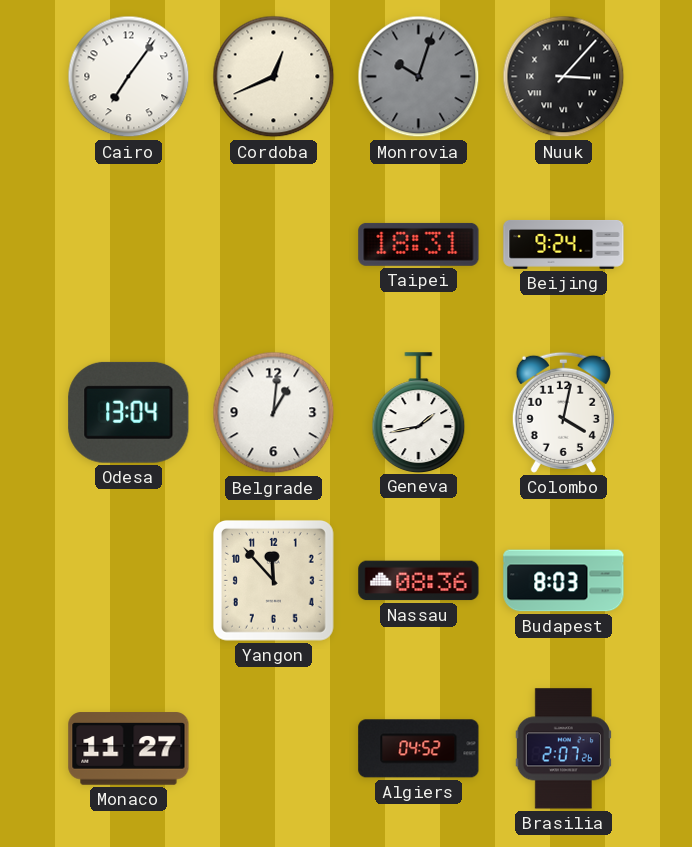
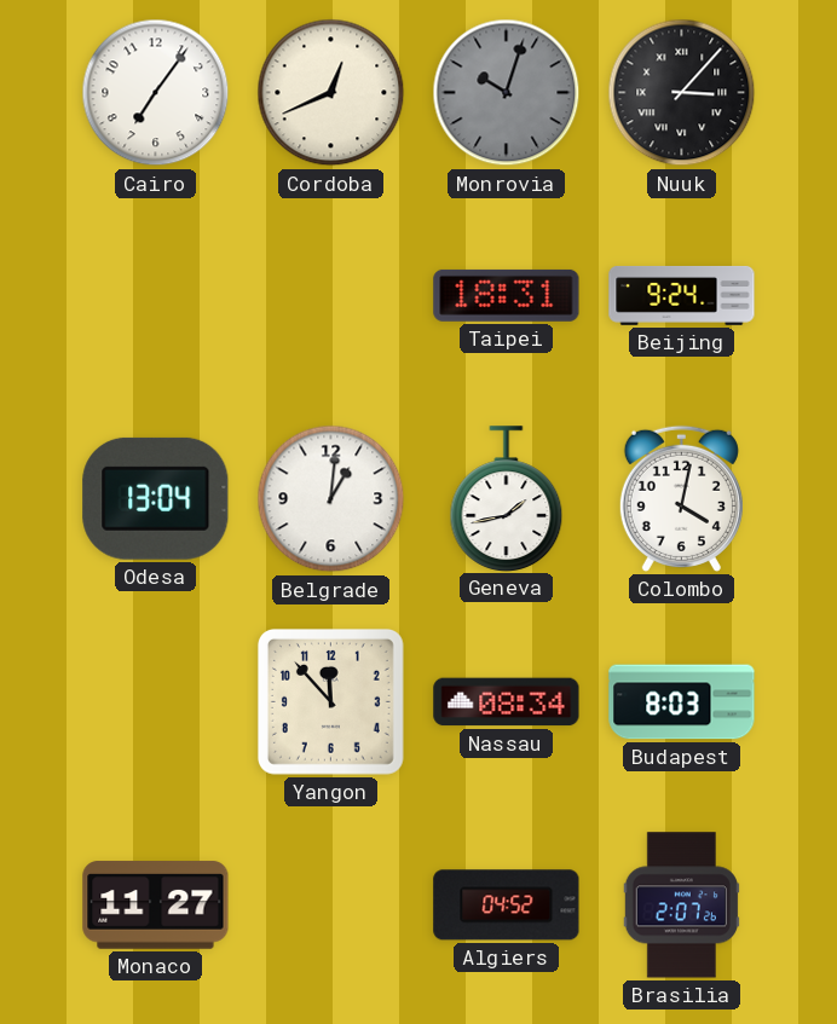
Nassau: 08:36 -> 08:34
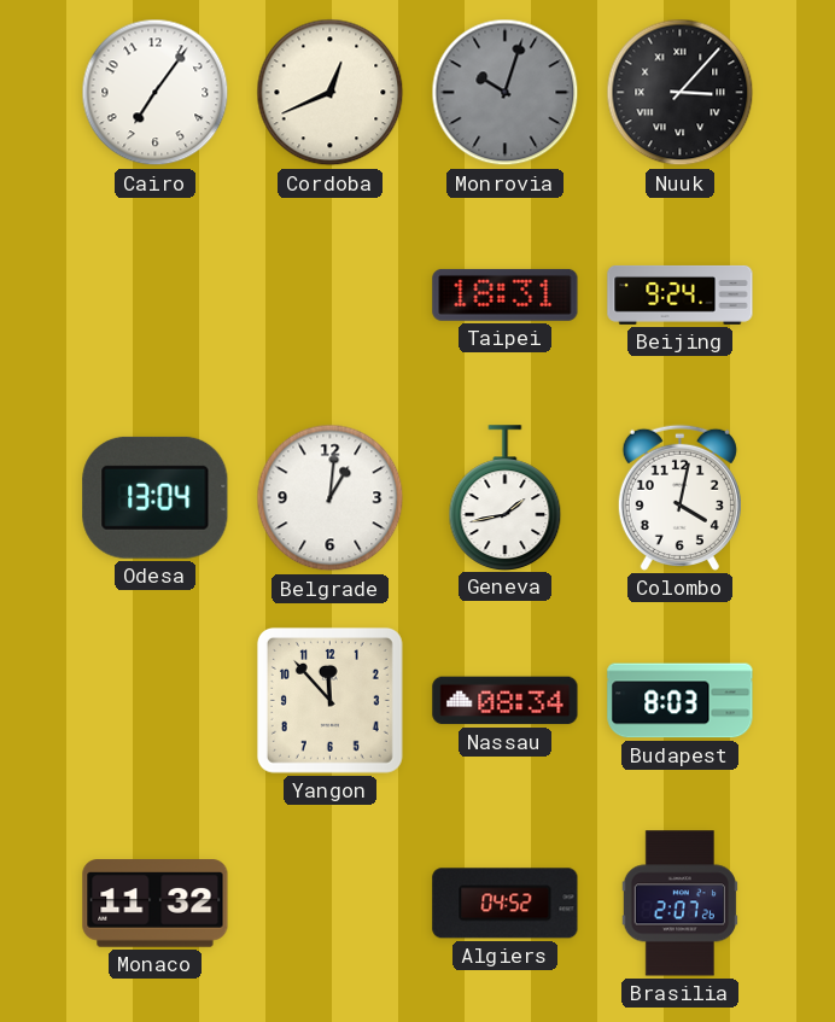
Monaco: 11:27 -> 11:32
